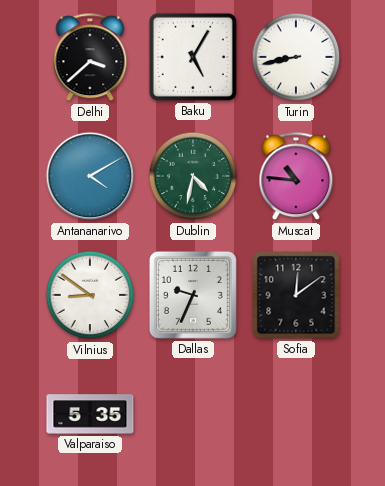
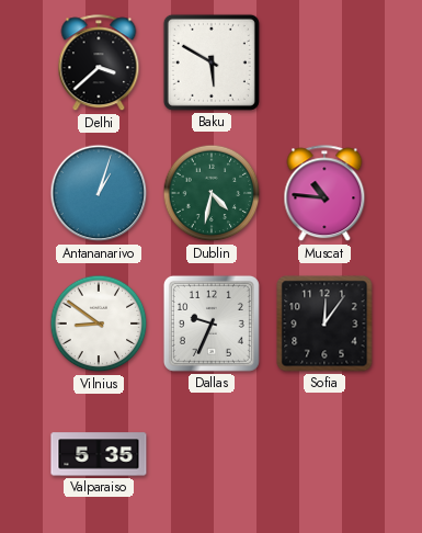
Baku: 5:05 -> 5:50
Turin: 8:43 -> none
Antananarivo: 4:10 -> 1:03
Sofia: 12:09 -> 12:06
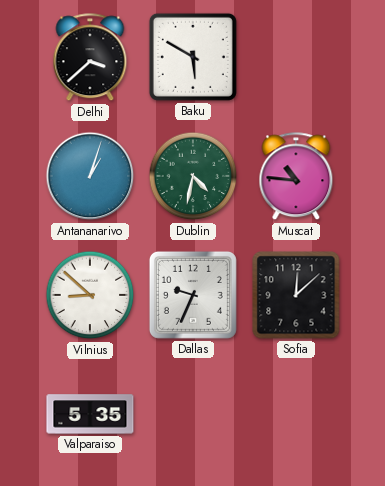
Vilnius: 8:51 -> 8:52
Sofia: 12:06 -> 12:08
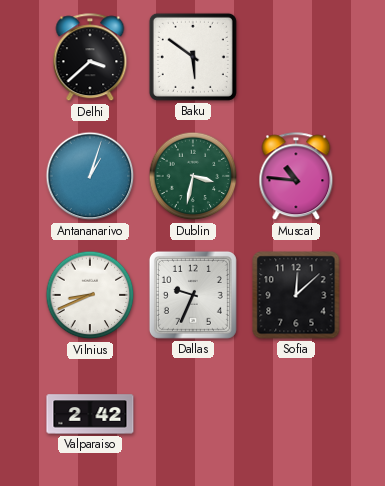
Baku: 5:50 -> 5:51
Dublin: 4:32 -> 3:32
Vilnius: 8:52 -> 8:41
Valparaiso: 5:35 -> 2:42
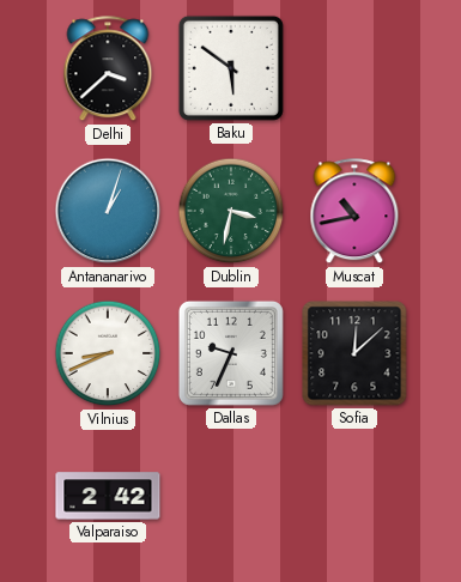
Muscat: 10:46 -> 10:43
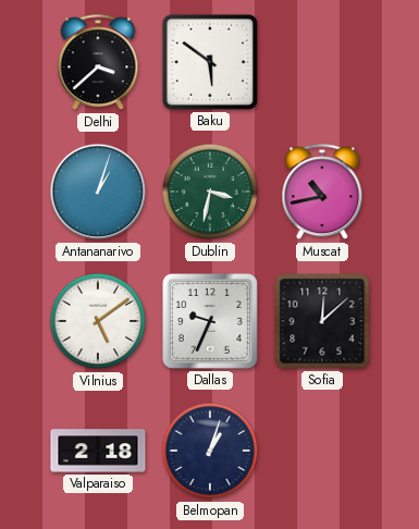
Vilnius: 8:41 -> 5:09
Valparaiso: 2:42 -> 2:18
Belmopan: none -> 1:03
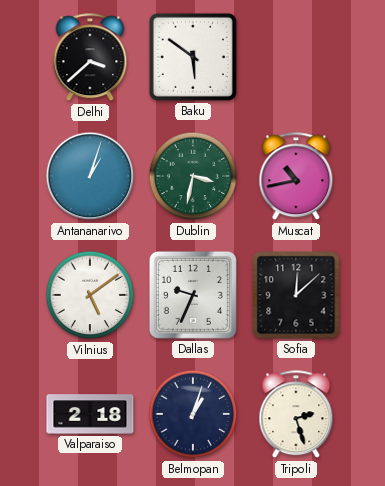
Tripoli: none -> 2:27
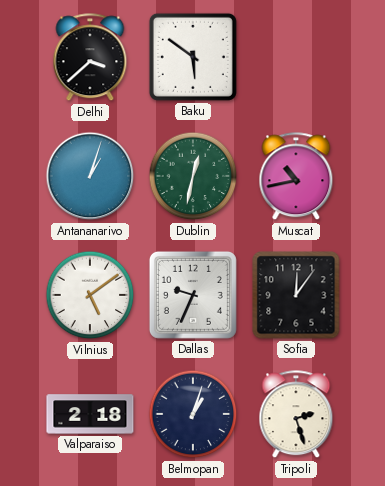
Dublin: 3:32 -> 12:32
Sofia: 12:08 -> 12:06
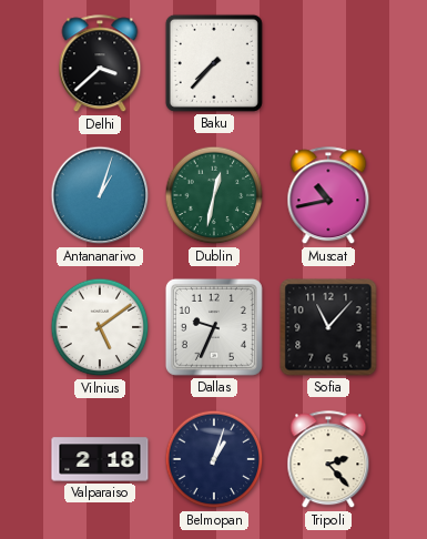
Baku: 5:51 -> 7:37
Sofia: 12:06 -> 11:07
Tripoli: 2:27 -> 2:23
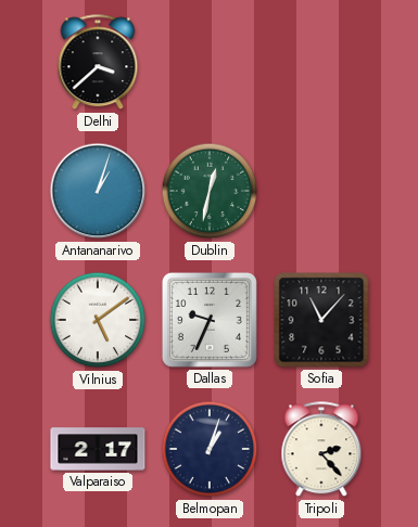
Baku: 7:37 -> none
Muscat: 10:43 -> none
Valparaiso: 2:18 -> 2:17
